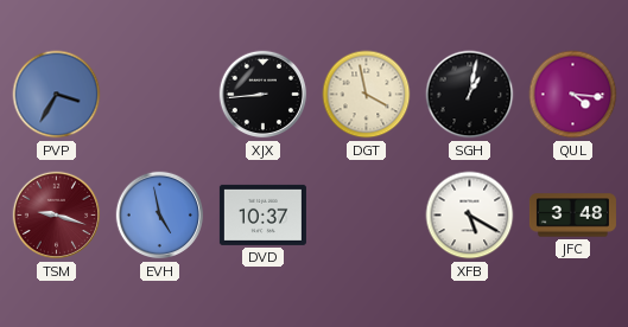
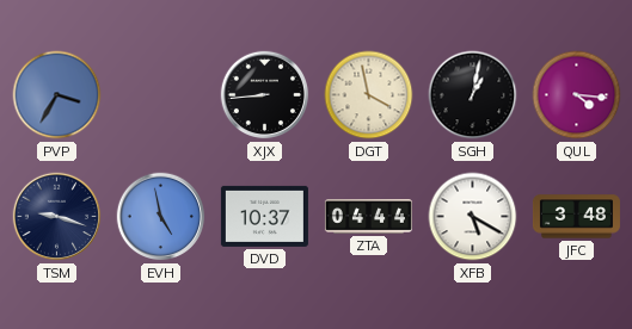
TSM dial: burgundy -> navy
ZTA: none -> 04:44
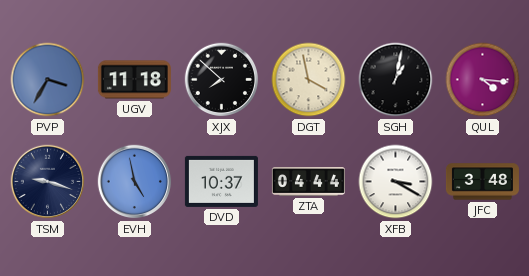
UGV: none -> 11:18
XJX: 8:44 -> 7:52
XFB: 5:20 -> 3:20
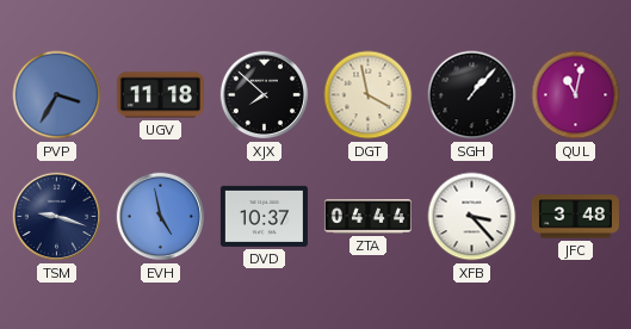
SGH: 1:02 -> 1:07
QUL: 4:16 -> 11:02
XFB: 3:20 -> 3:23
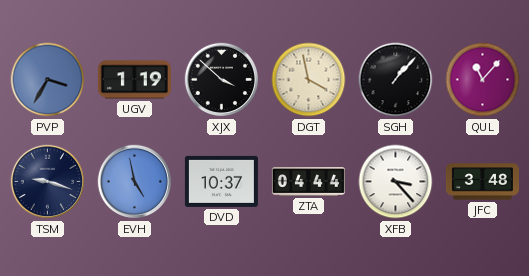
UGV: 11:18 -> 1:19
XJX: 7:52 -> 3:52
QUL: 11:02 -> 11:07
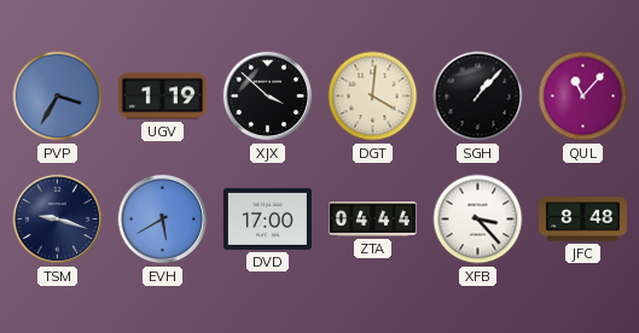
DGT: 3:58 -> 4:01
EVH: 4:58 -> 5:40
DVD: 10:37 -> 17:00
JFC: 3:48 -> 8:48
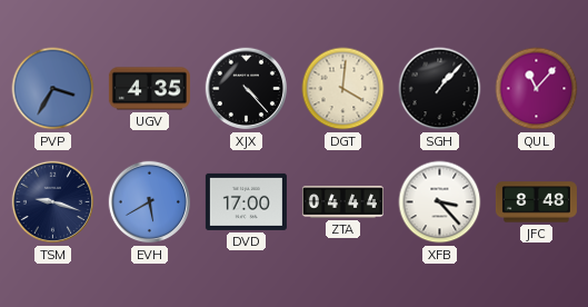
UGV: 1:19 -> 4:35
XJX: 3:52 -> 4:23
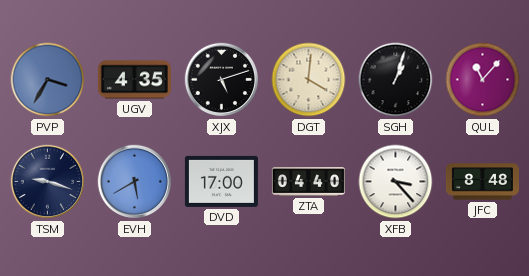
XJX: 4:23 -> 5:12
SGH: 1:07 -> 1:03
ZTA: 04:44 -> 04:40
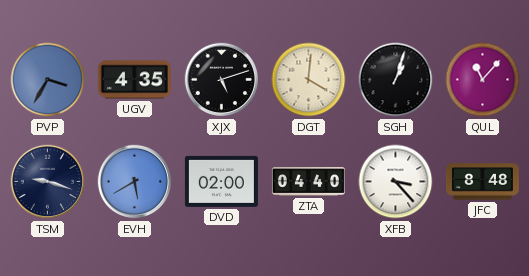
DVD: 17:00 -> 02:00
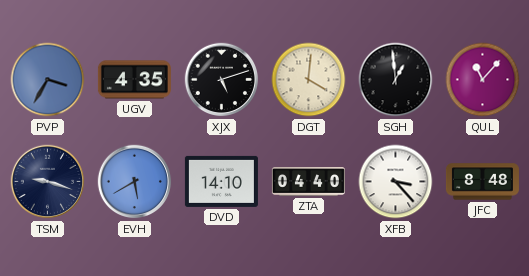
SGH: 1:03 -> 12:59
DVD: 02:00 -> 14:10
